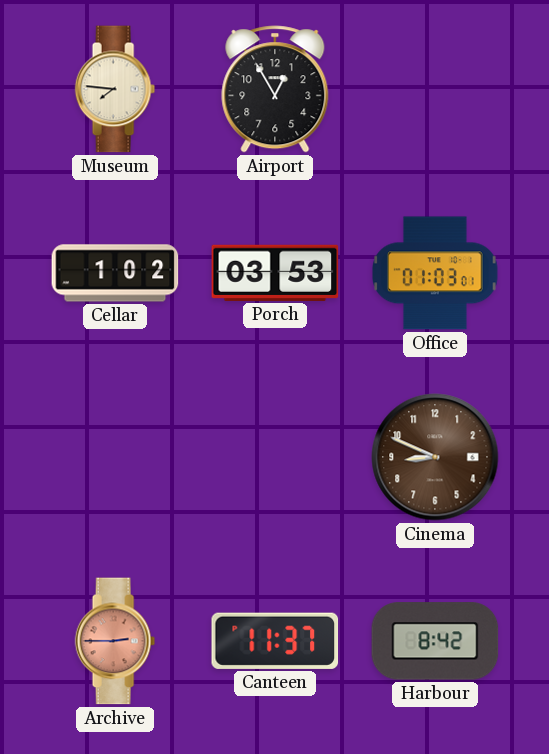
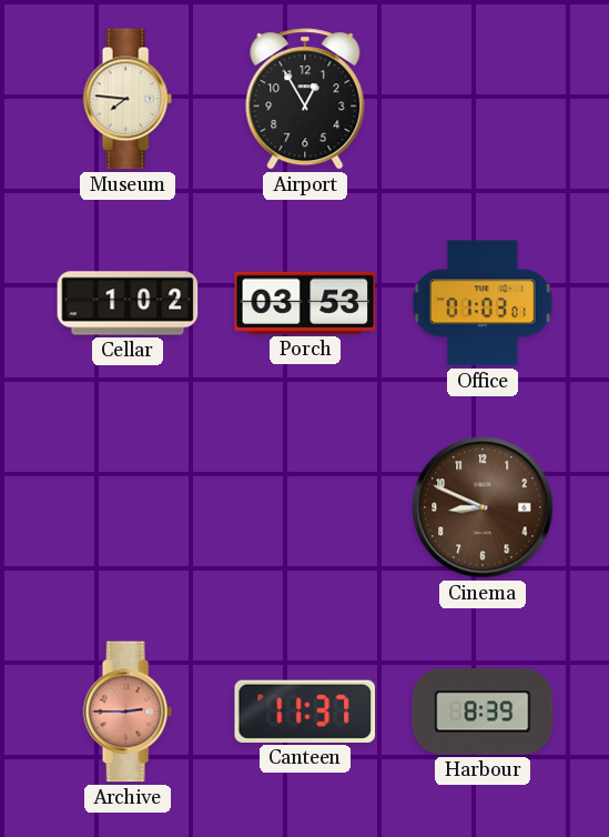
Harbour: 8:42 -> 8:39
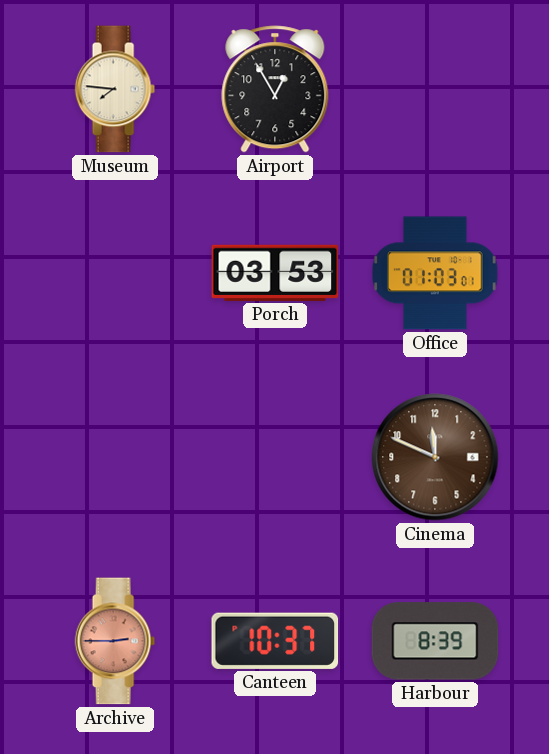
Cellar: 1:02 -> none
Cinema: 8:49 -> 11:49
Canteen: 11:37 -> 10:37
